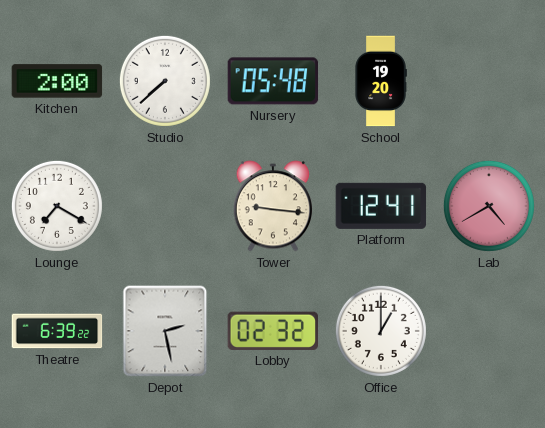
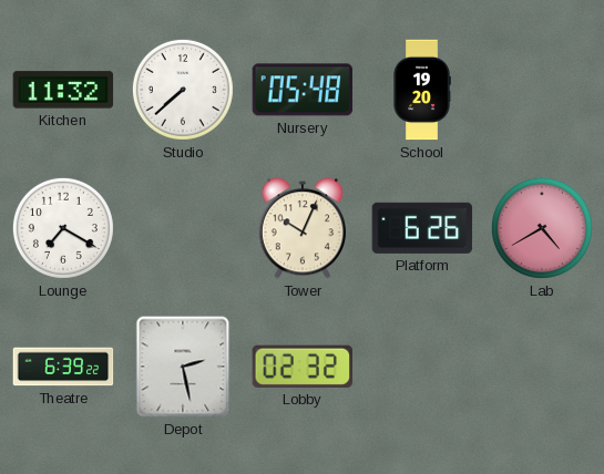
Kitchen: 2:00 -> 11:32
Tower: 9:16 -> 10:04
Platform: 12:41 -> 6:26
Office: 1:00 -> none
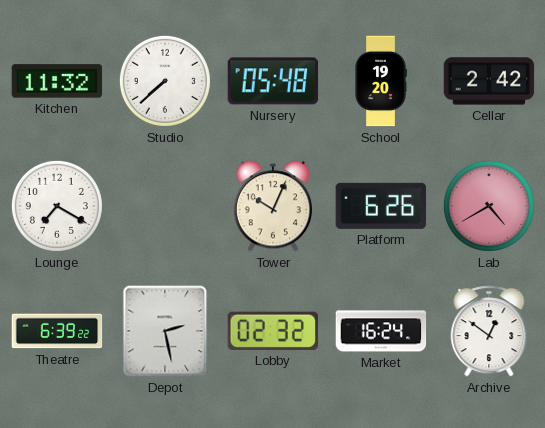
Cellar: none -> 2:42
Market: none -> 16:24
Archive: none -> 12:51
